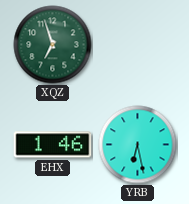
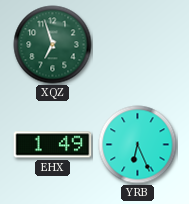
EHX: 1:46 -> 1:49
YRB: 6:28 -> 6:26
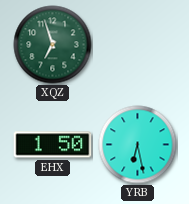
EHX: 1:49 -> 1:50
YRB: 6:26 -> 6:28
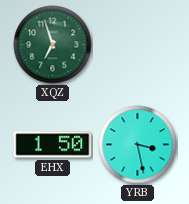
YRB: 6:28 -> 3:28
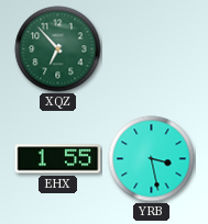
XQZ: 6:57 -> 6:53
EHX: 1:50 -> 1:55
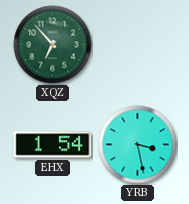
EHX: 1:55 -> 1:54
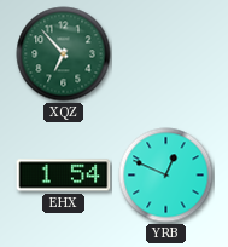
YRB: 3:28 -> 12:49
